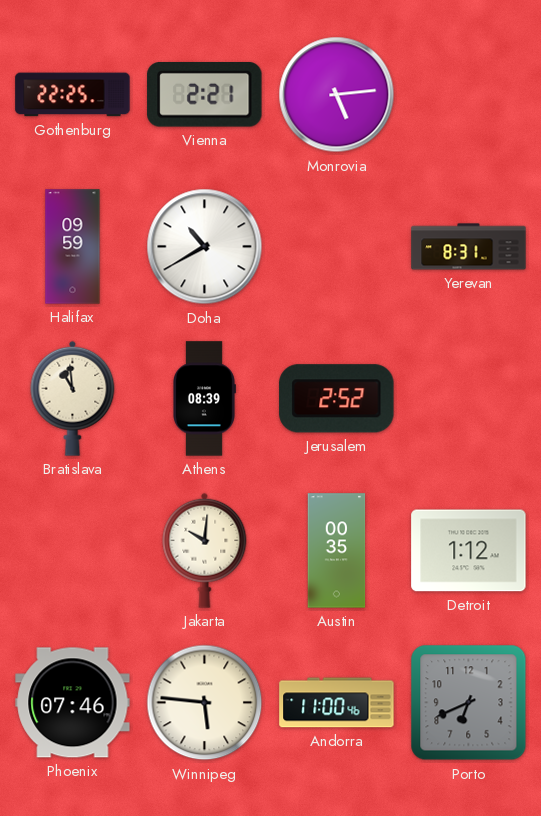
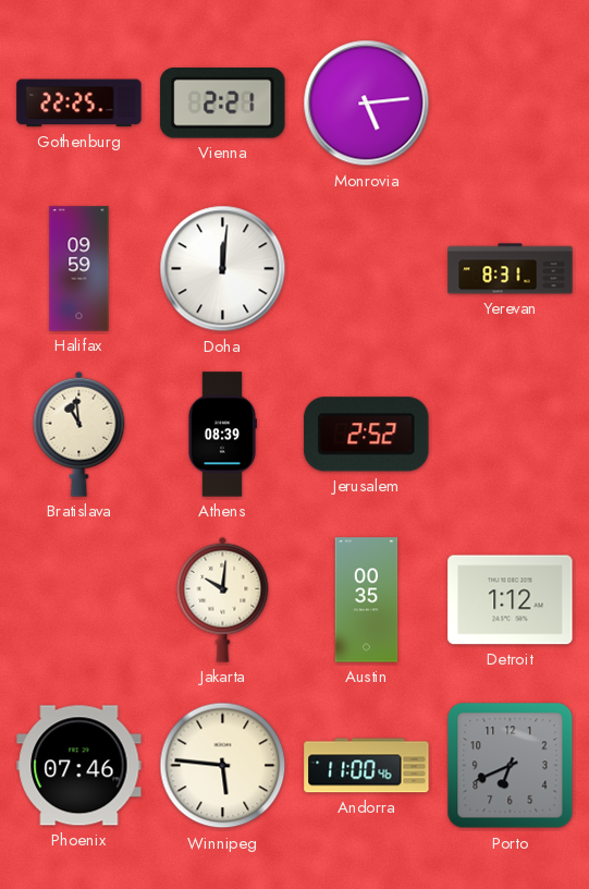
Doha: 10:40 -> 12:01
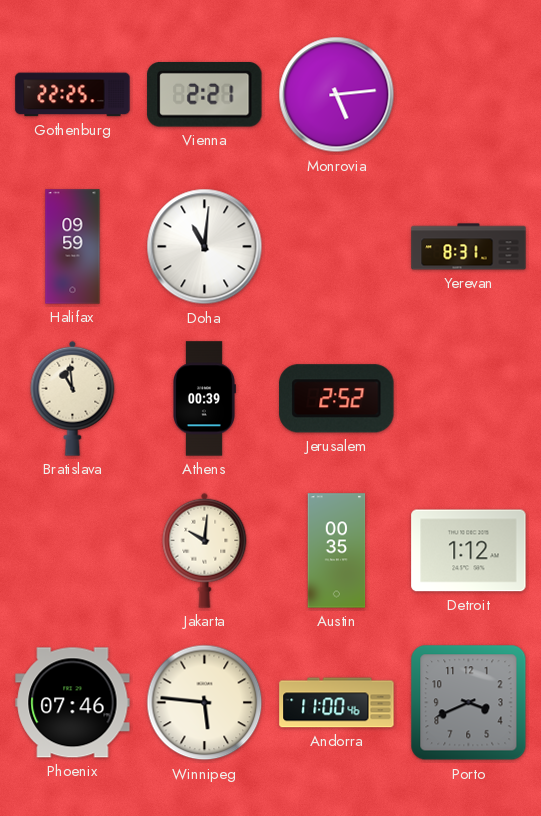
Doha: 12:01 -> 11:01
Athens: 08:39 -> 00:39
Porto: 6:41 -> 3:41
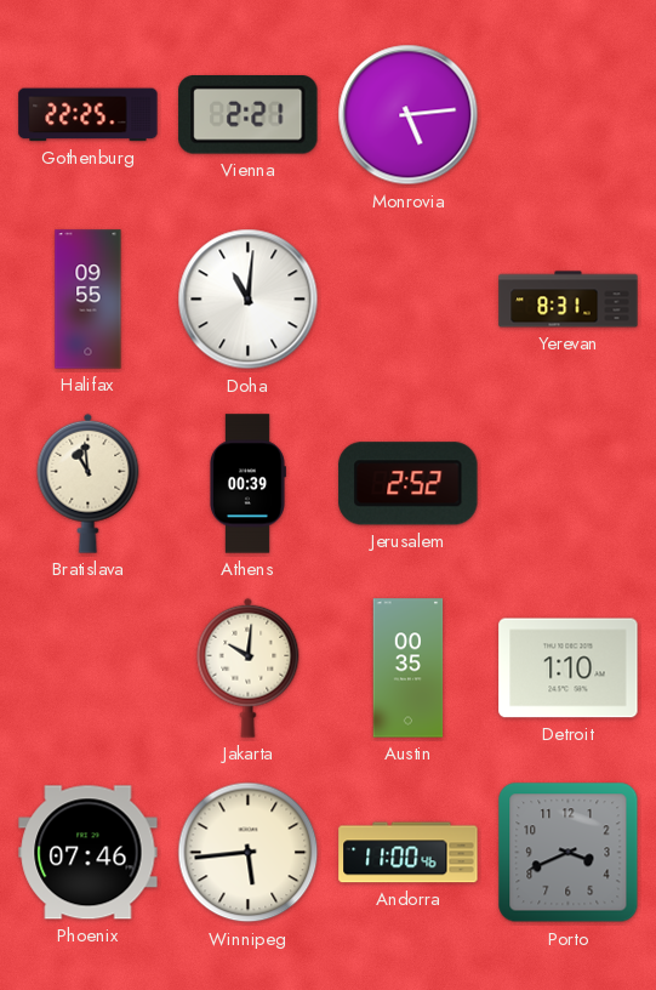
Halifax: 09:59 -> 09:55
Detroit: 1:12 -> 1:10
Winnipeg: 5:46 -> 5:44
